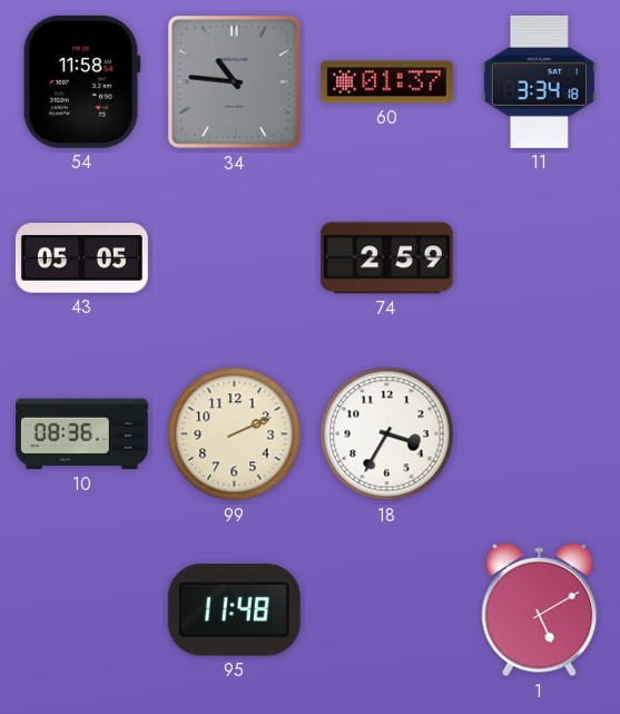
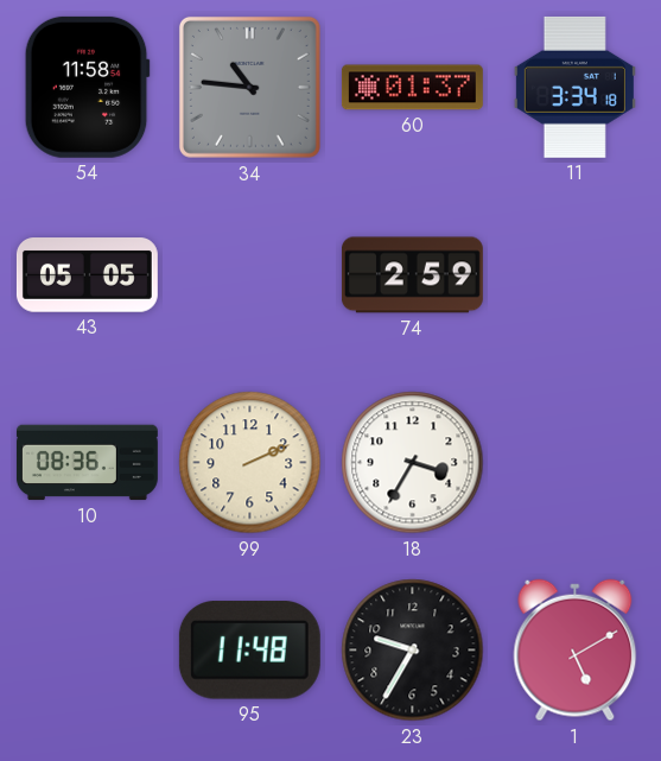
23: none -> 9:35
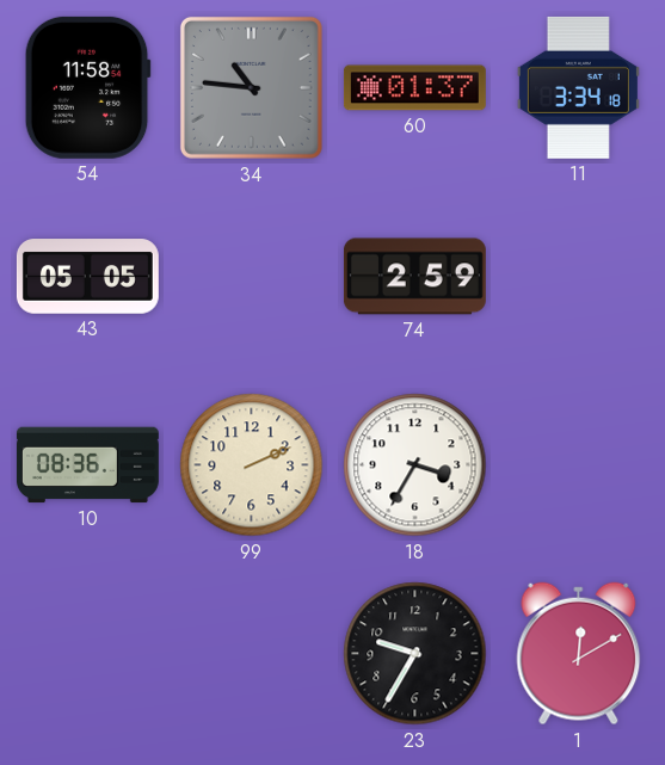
95: 11:48 -> none
1: 5:10 -> 12:10
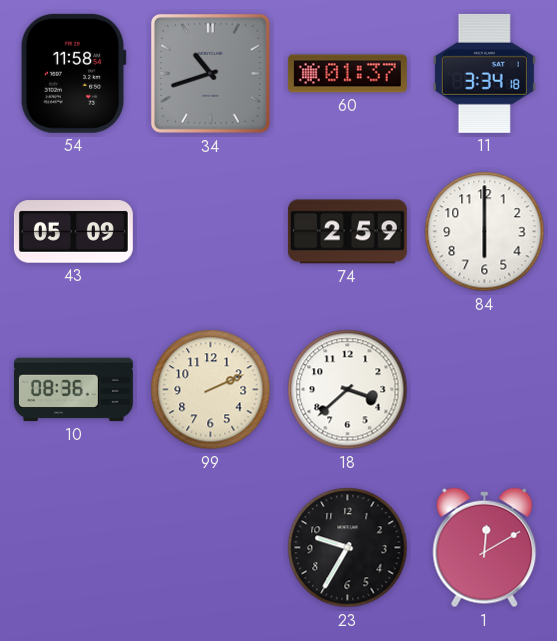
34: 10:46 -> 10:42
43: 05:05 -> 05:09
84: none -> 6:00
18: 3:35 -> 3:38
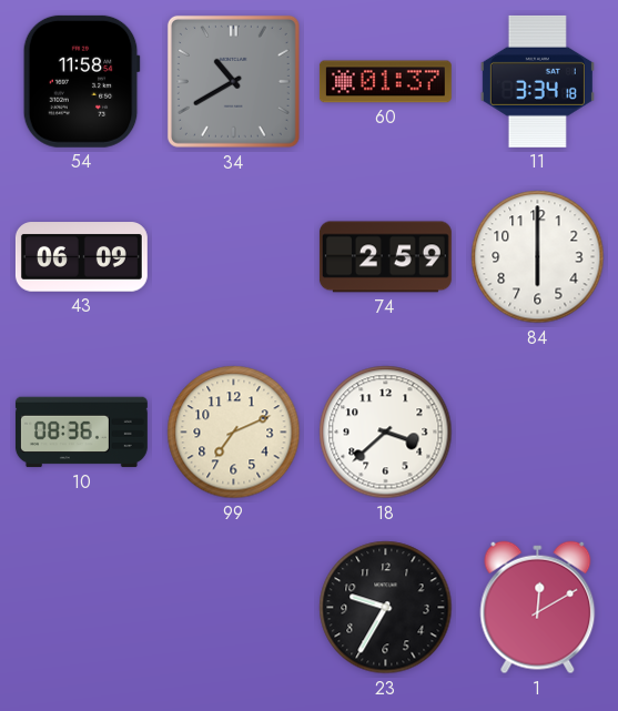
34: 10:42 -> 10:40
43: 05:09 -> 06:09
99: 2:11 -> 7:11
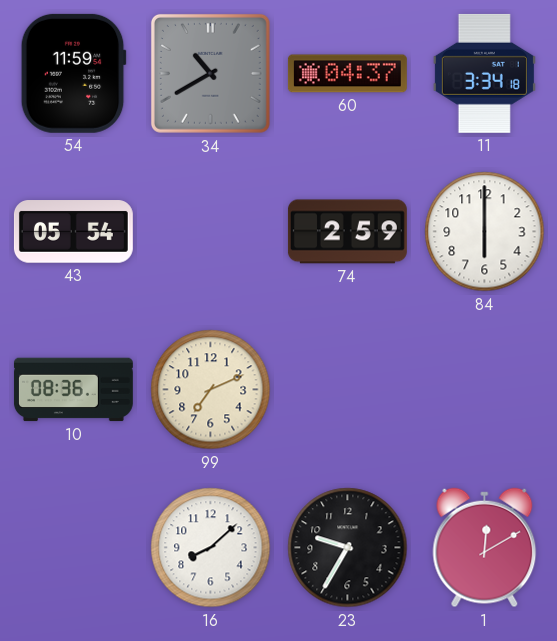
54: 11:58 -> 11:59
60: 01:37 -> 04:37
43: 06:09 -> 05:54
18: 3:38 -> none
16: none -> 8:08
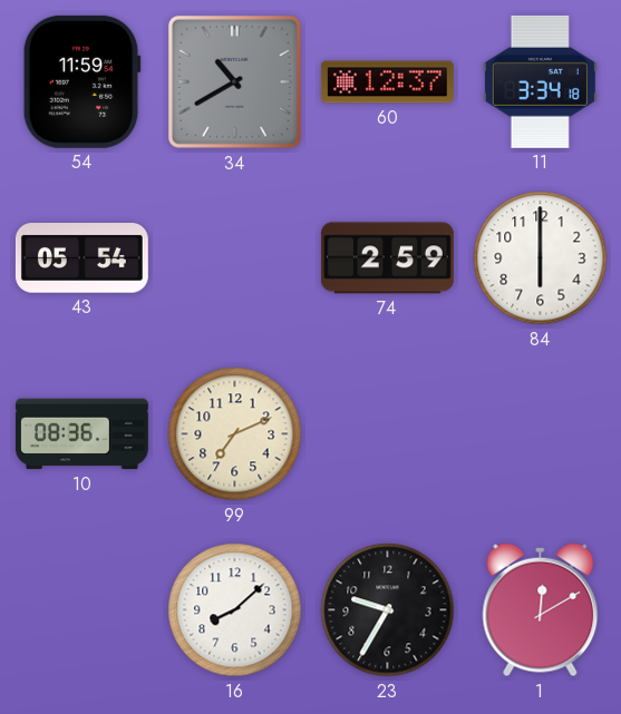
60: 04:37 -> 12:37
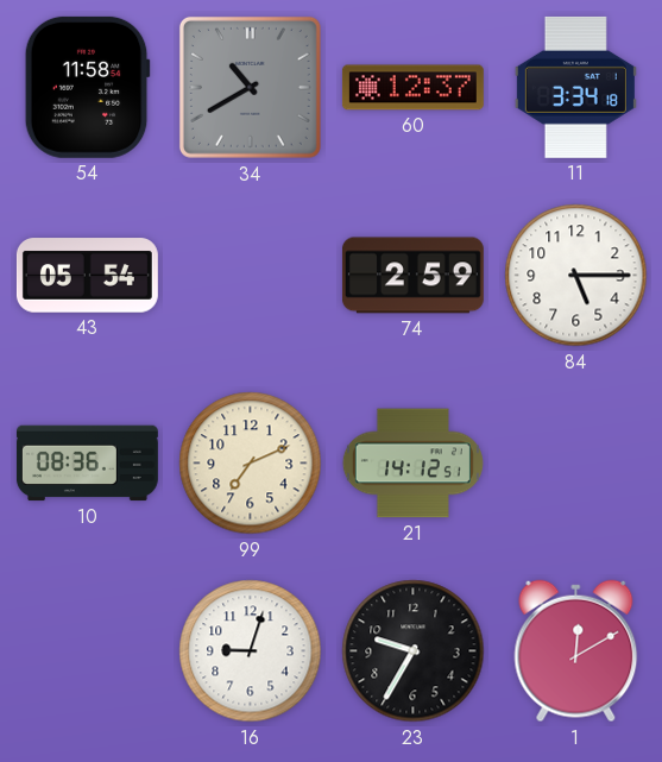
54: 11:59 -> 11:58
84: 6:00 -> 5:15
21: none -> 14:12
16: 8:08 -> 9:03
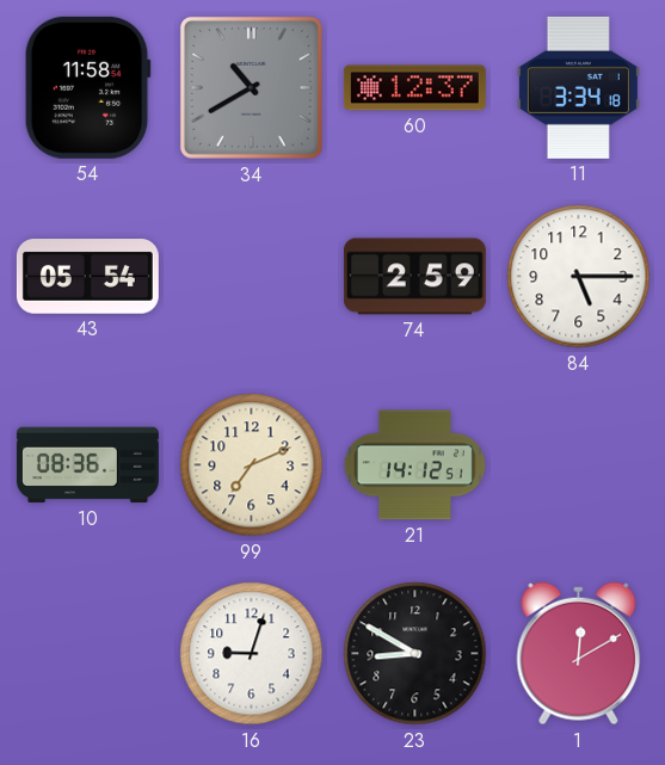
23: 9:35 -> 8:50
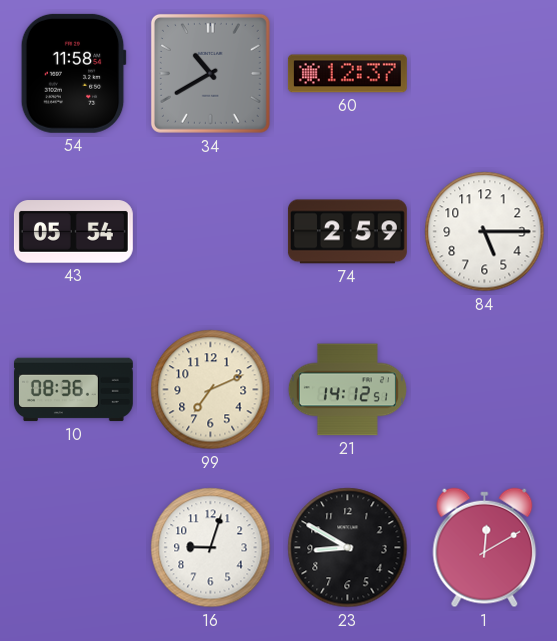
11: 3:34 -> none
